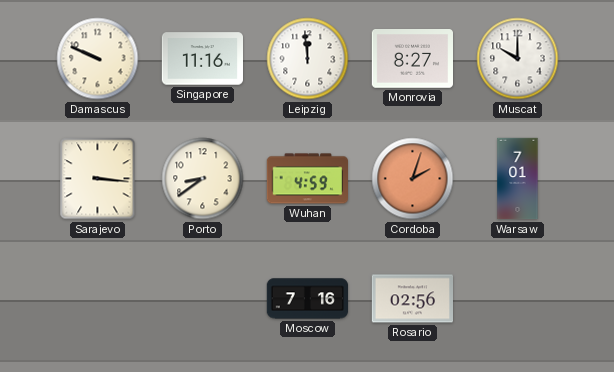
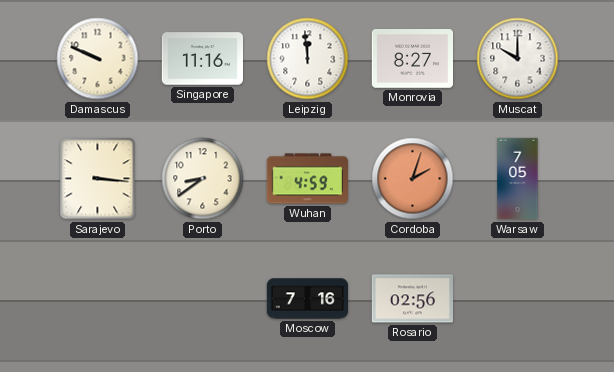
Warsaw: 7:01 -> 7:05
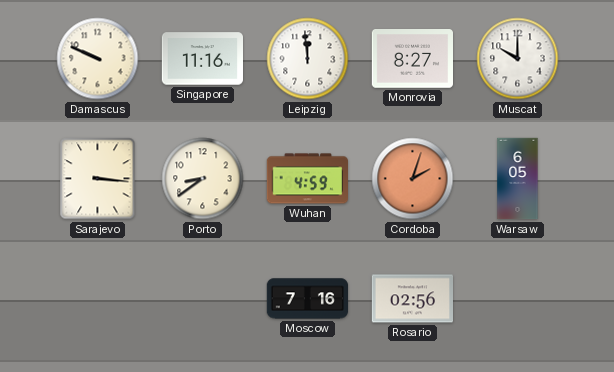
Warsaw: 7:05 -> 6:05
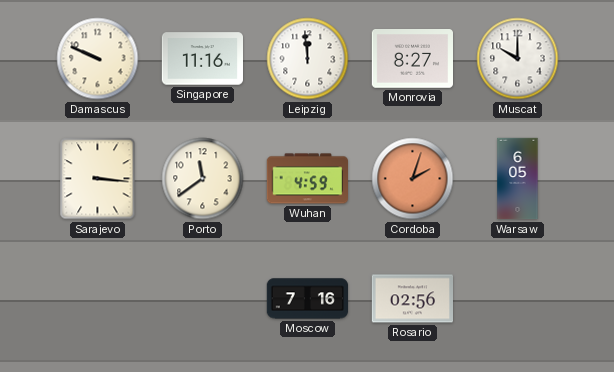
Porto: 8:39 -> 11:39
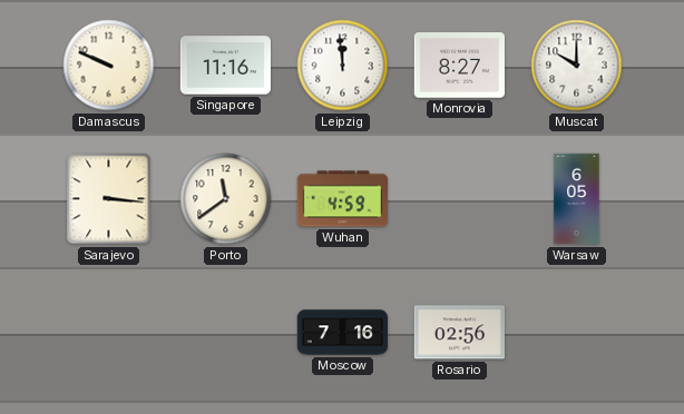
Cordoba: 2:03 -> none
